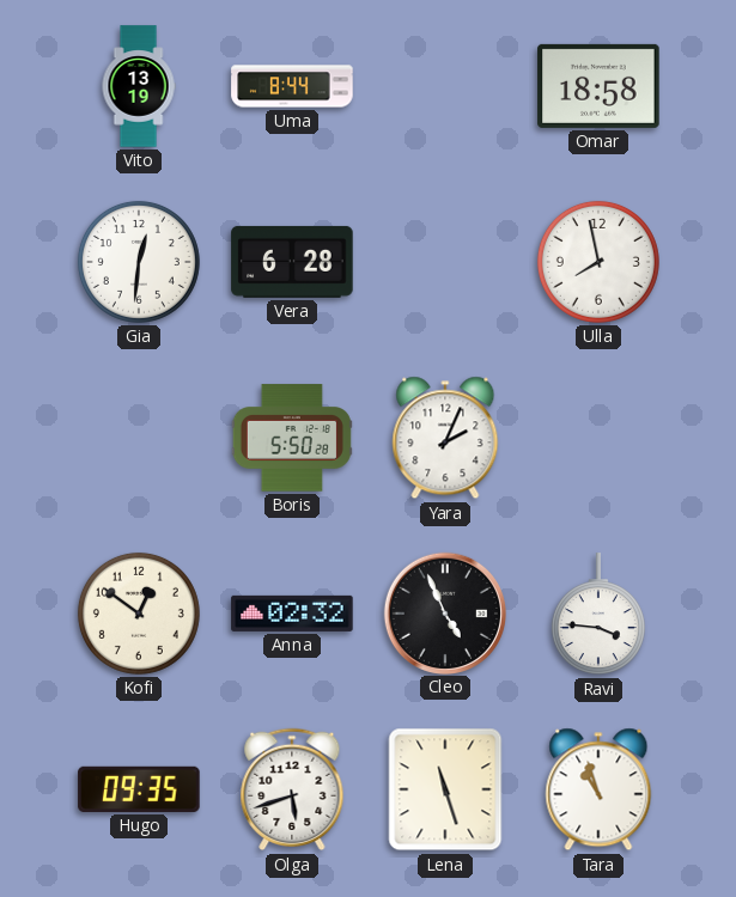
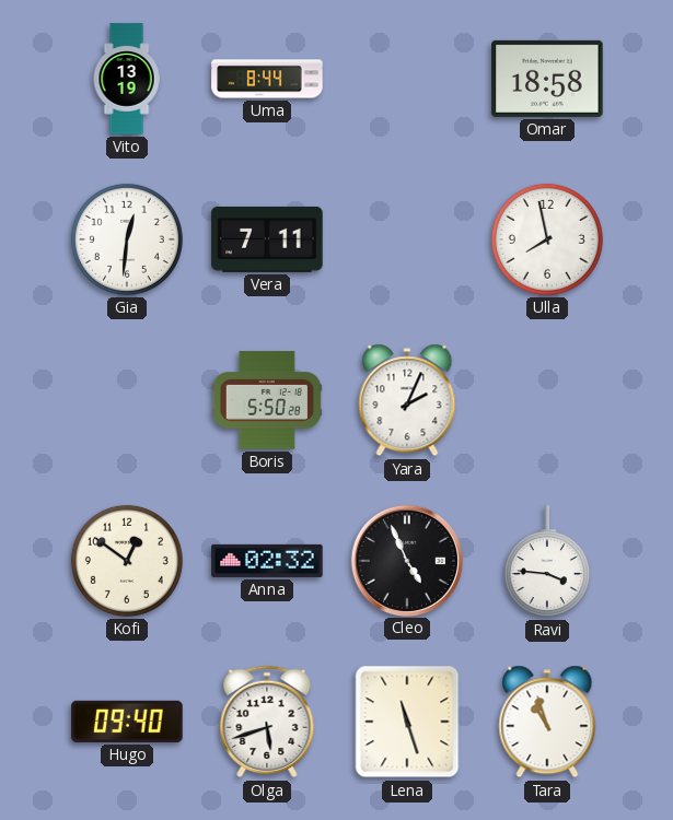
Vera: 6:28 -> 7:11
Hugo: 09:35 -> 09:40
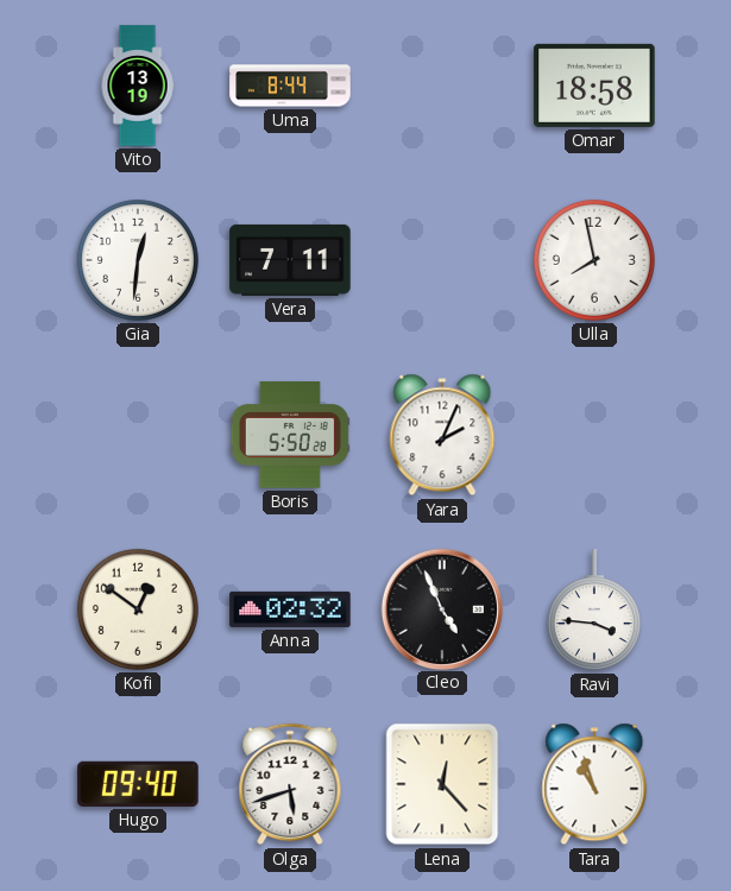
Lena: 11:27 -> 12:23
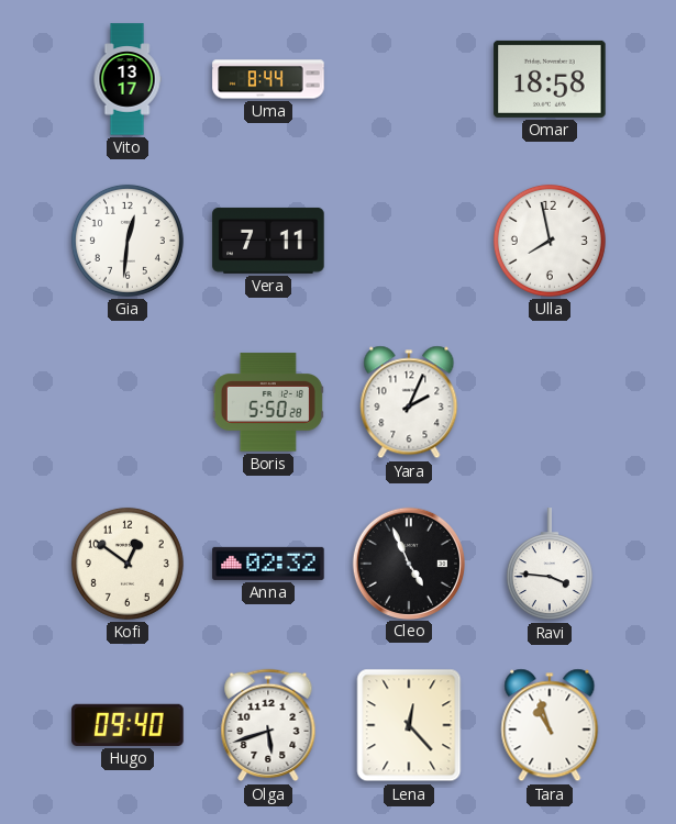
Vito: 13:19 -> 13:17
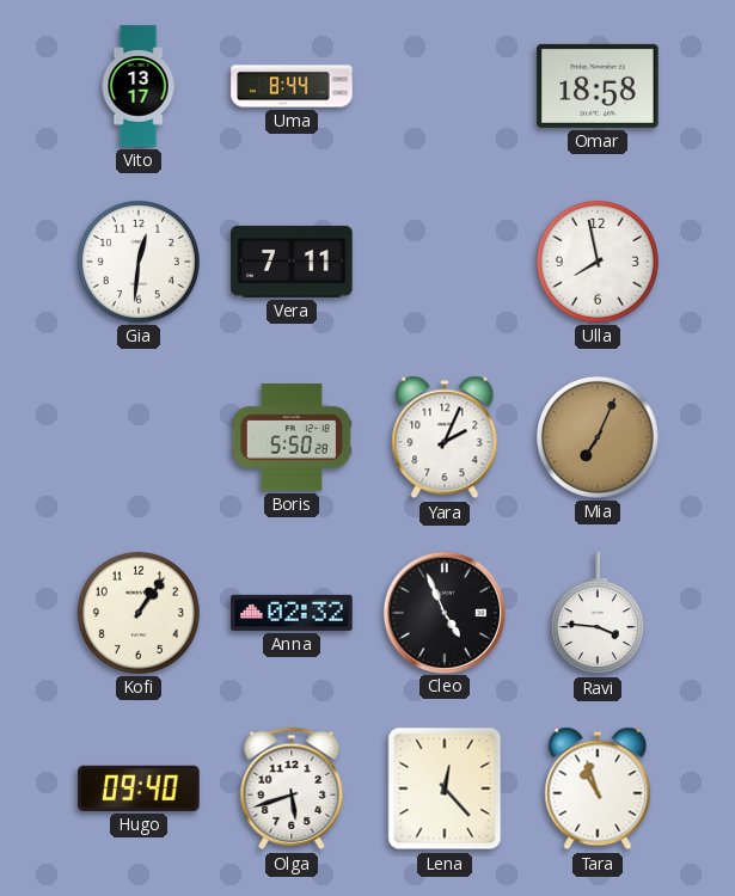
Mia: none -> 7:04
Kofi: 12:51 -> 1:06
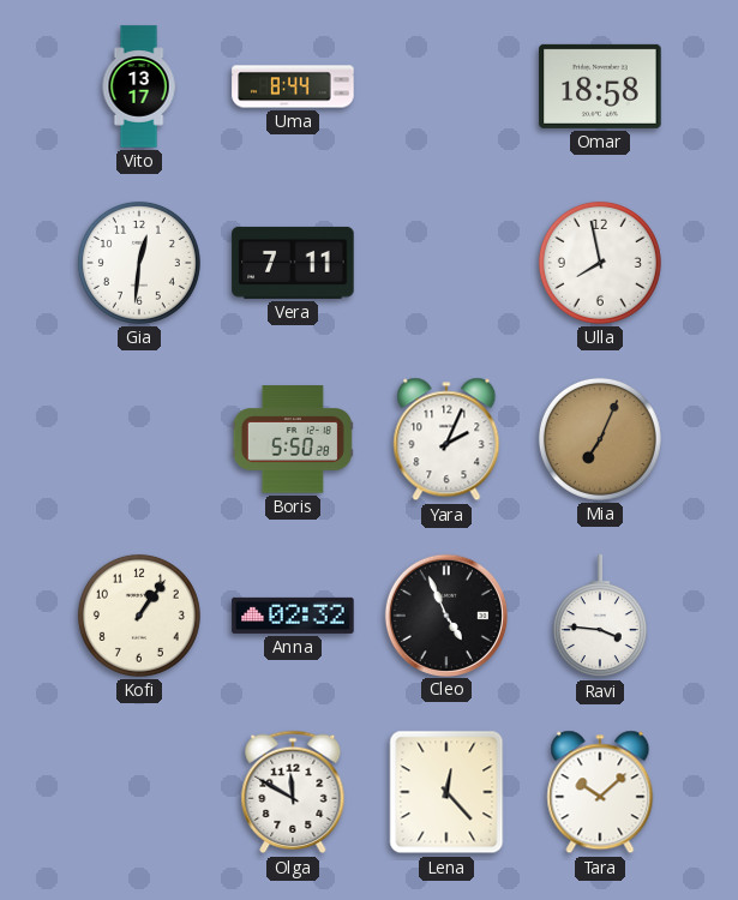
Hugo: 09:40 -> none
Olga: 5:42 -> 11:50
Tara: 10:57 -> 10:08
